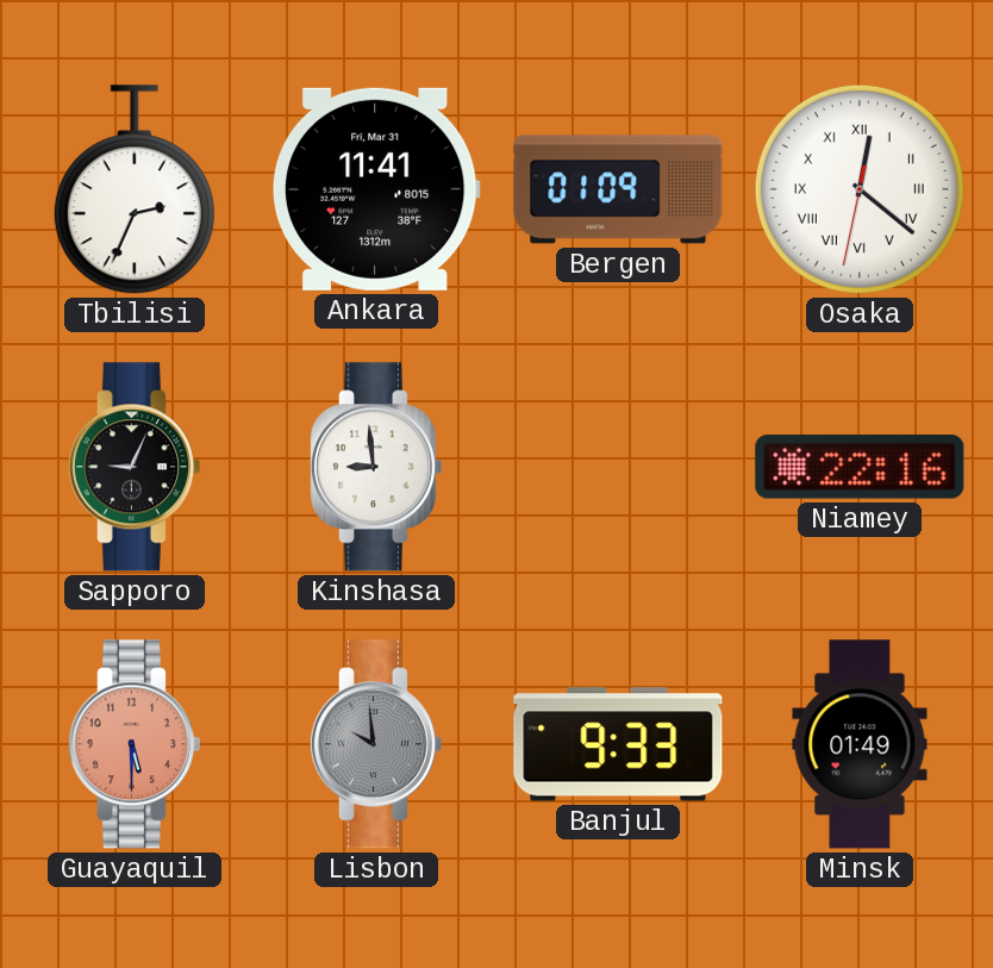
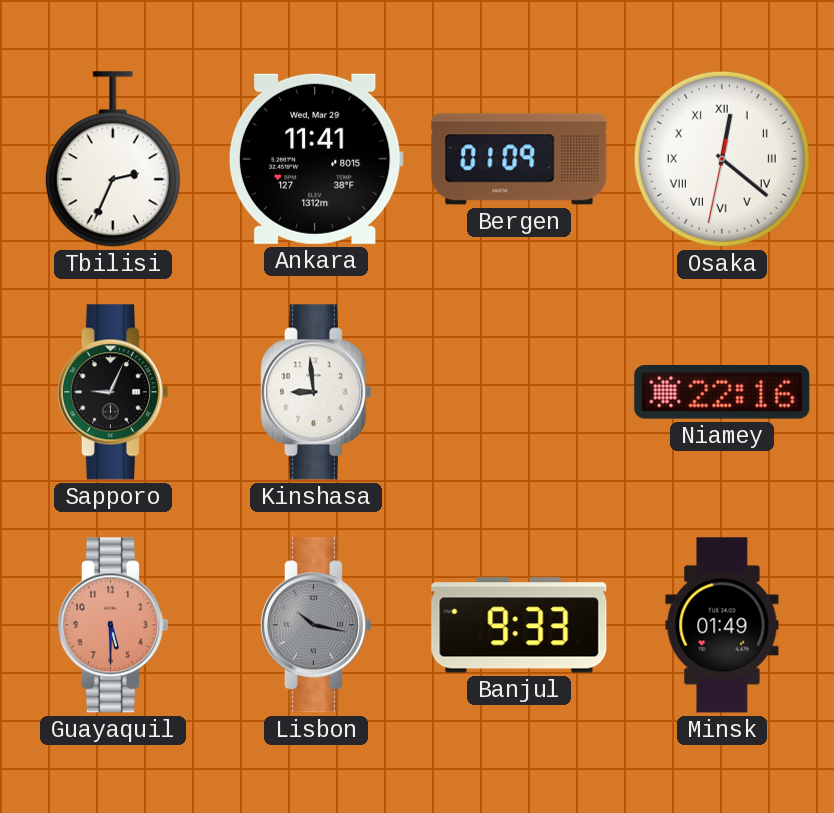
Ankara date: Fri, Mar 31 -> Wed, Mar 29
Lisbon: 9:59 -> 10:17
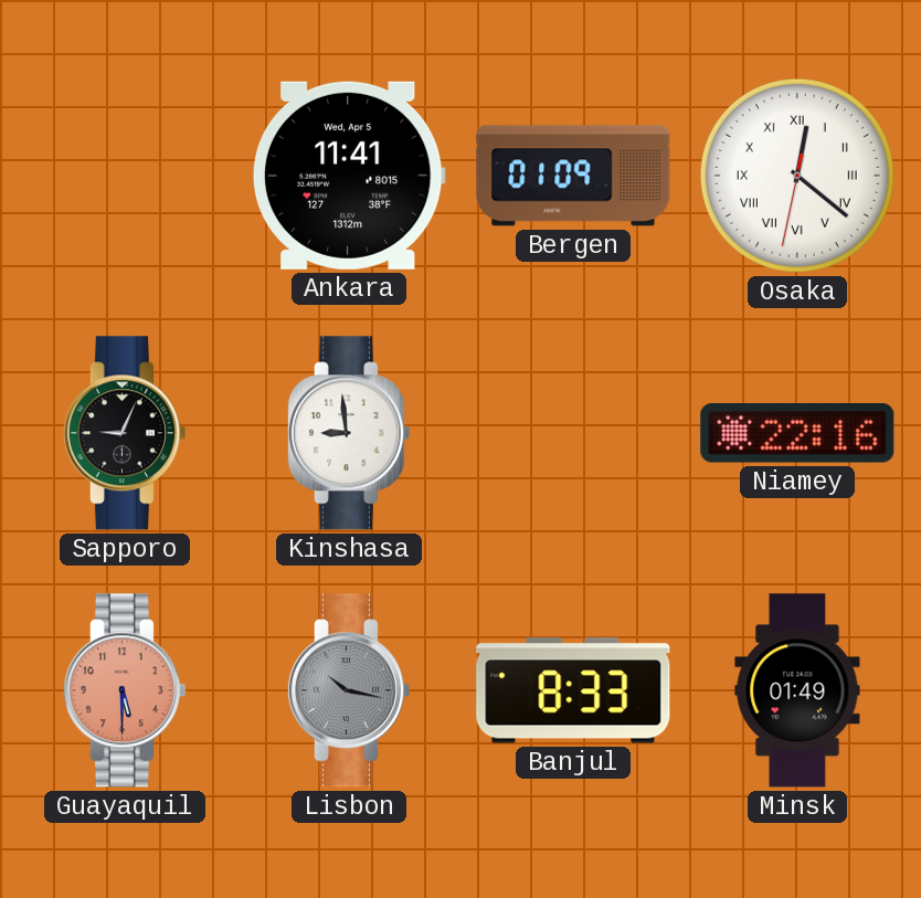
Tbilisi: 2:34 -> none
Ankara date: Wed, Mar 29 -> Wed, Apr 5
Banjul: 9:33 -> 8:33
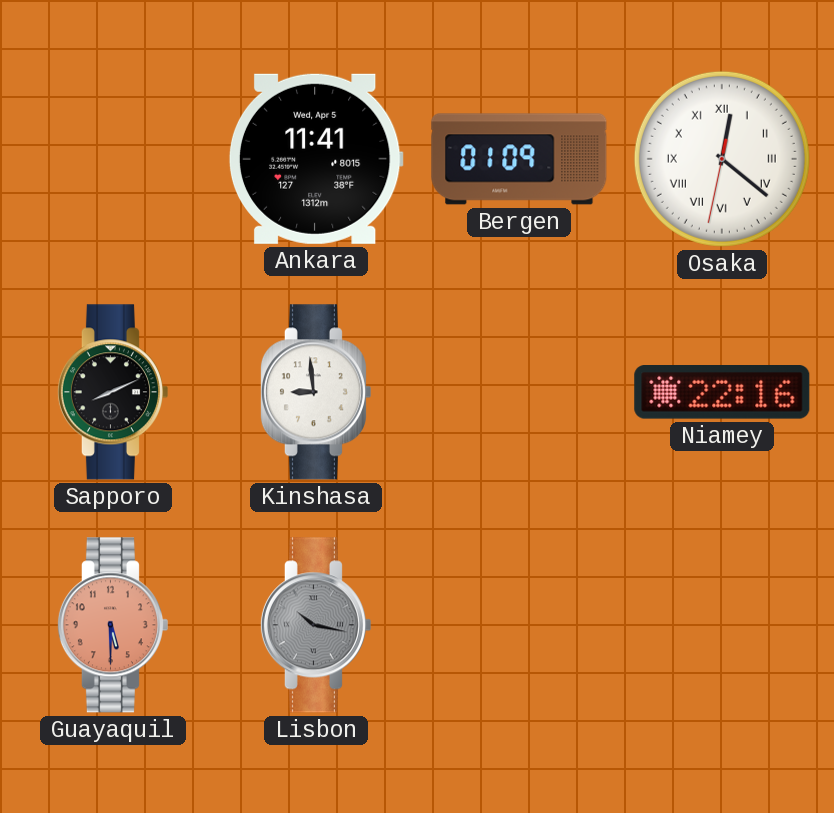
Sapporo: 9:04 -> 8:11
Banjul: 8:33 -> none
Minsk: 01:49 -> none
